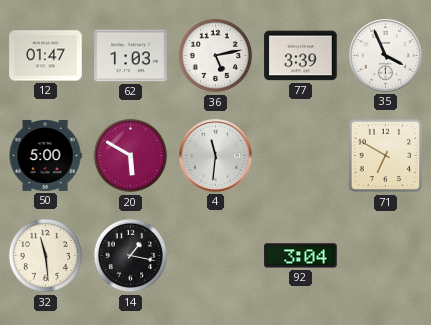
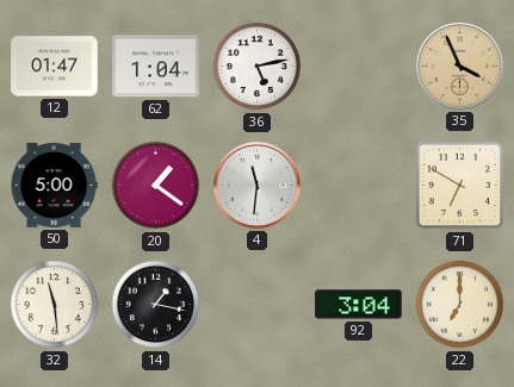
62: 1:03 -> 1:04
77: 3:39 -> none
35 dial: white -> champagne
20: 5:50 -> 1:21
22: none -> 7:00
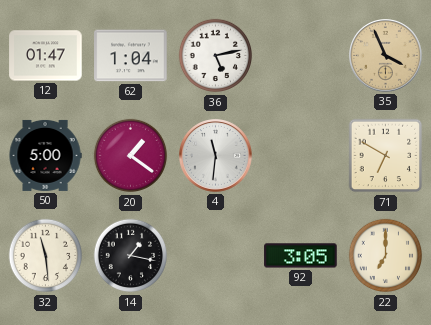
92: 3:04 -> 3:05
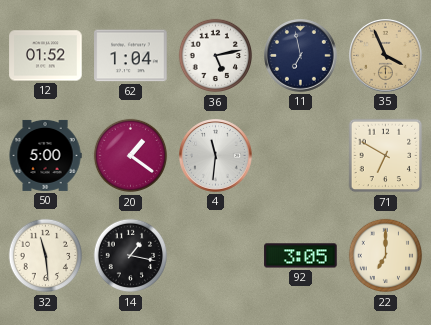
12: 01:47 -> 01:52
11: none -> 6:58
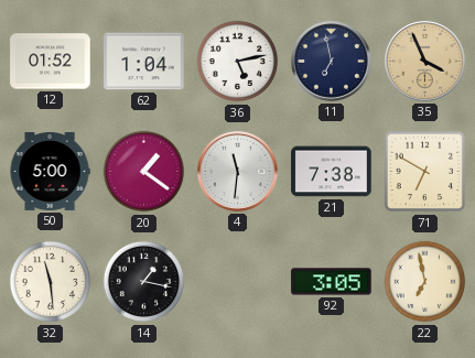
21: none -> 7:38
22: 7:00 -> 6:58
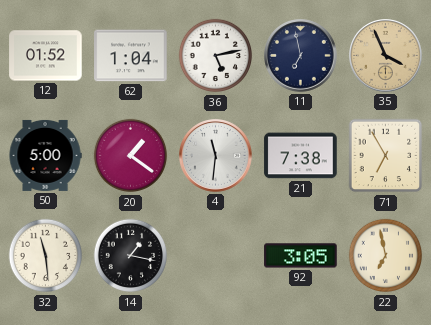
71: 6:50 -> 6:55
